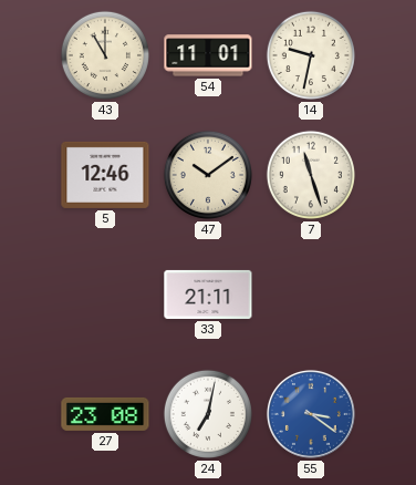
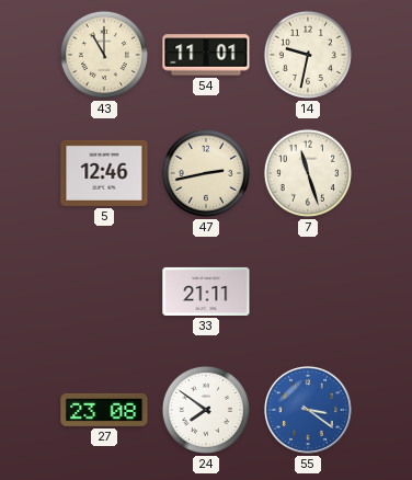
47: 10:09 -> 2:43
24: 7:02 -> 7:51
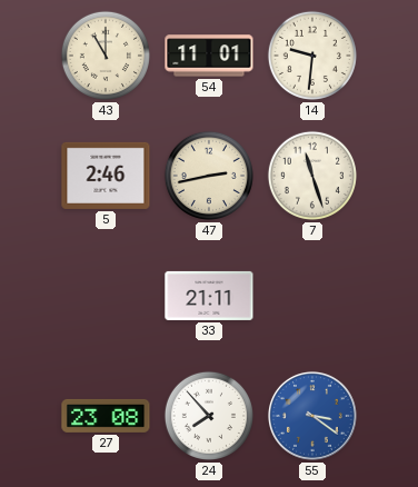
14: 9:32 -> 9:31
5: 12:46 -> 2:46
24: 7:51 -> 7:53
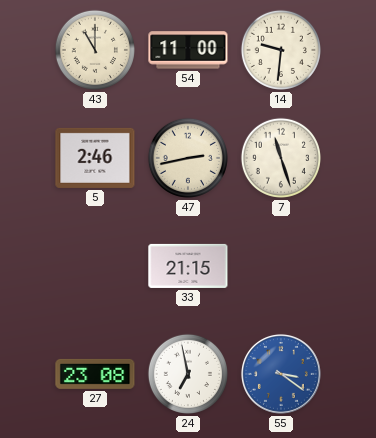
54: 11:01 -> 11:00
33: 21:11 -> 21:15
24: 7:53 -> 6:58
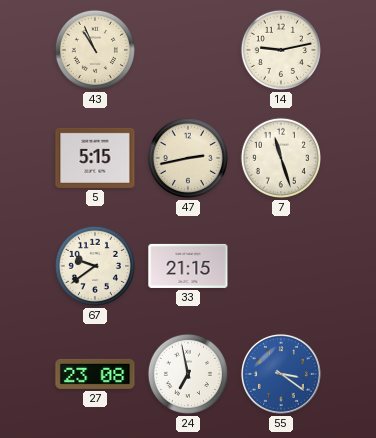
43: 11:00 -> 10:56
54: 11:00 -> none
14: 9:31 -> 9:13
5: 2:46 -> 5:15
67: none -> 9:39
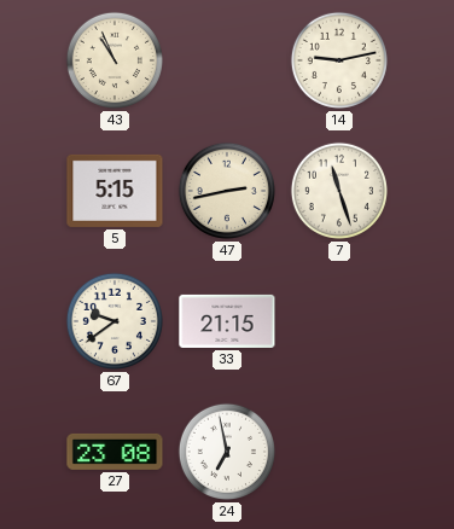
55: 3:21 -> none
